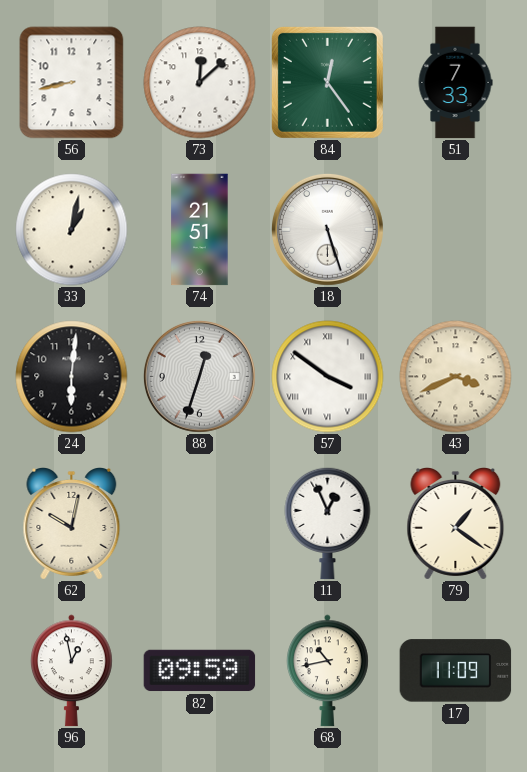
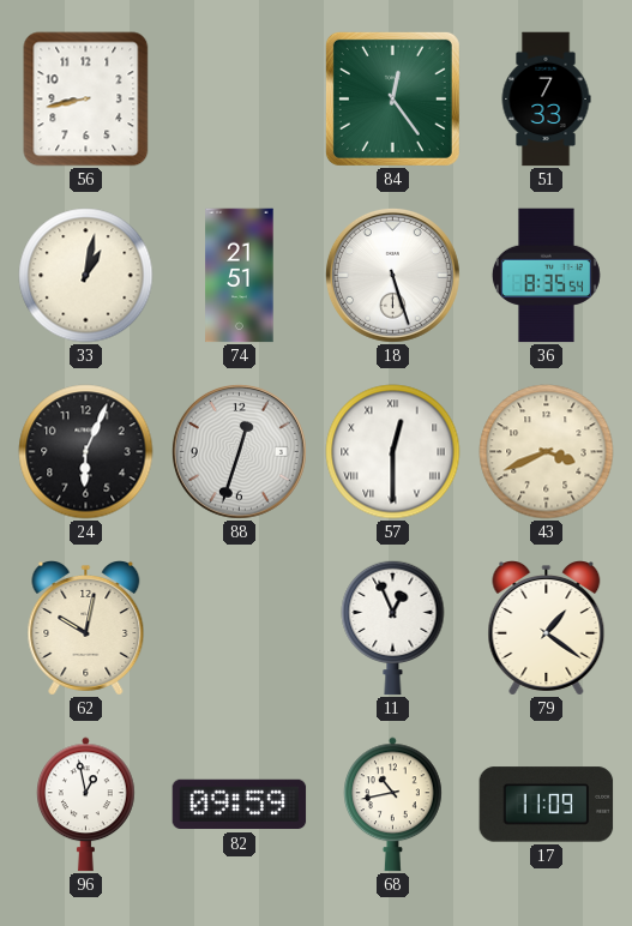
73: 12:08 -> none
36: none -> 8:35
24: 6:01 -> 6:04
57: 3:51 -> 12:30
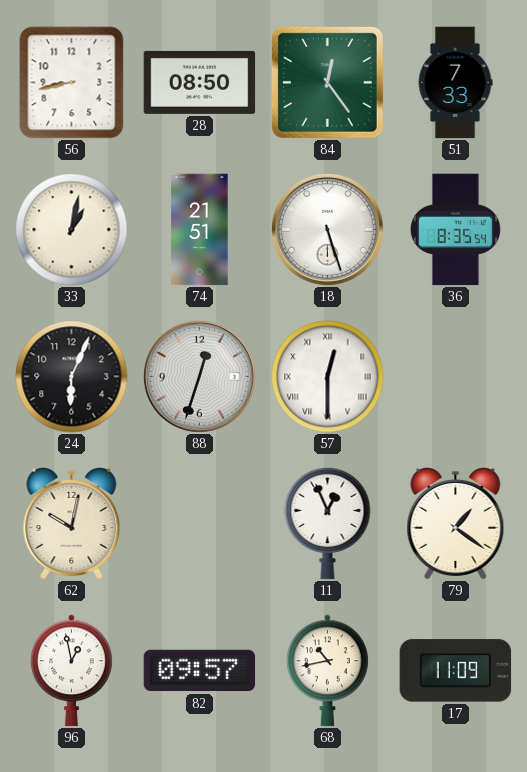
28: none -> 08:50
43: 3:41 -> none
82: 09:59 -> 09:57
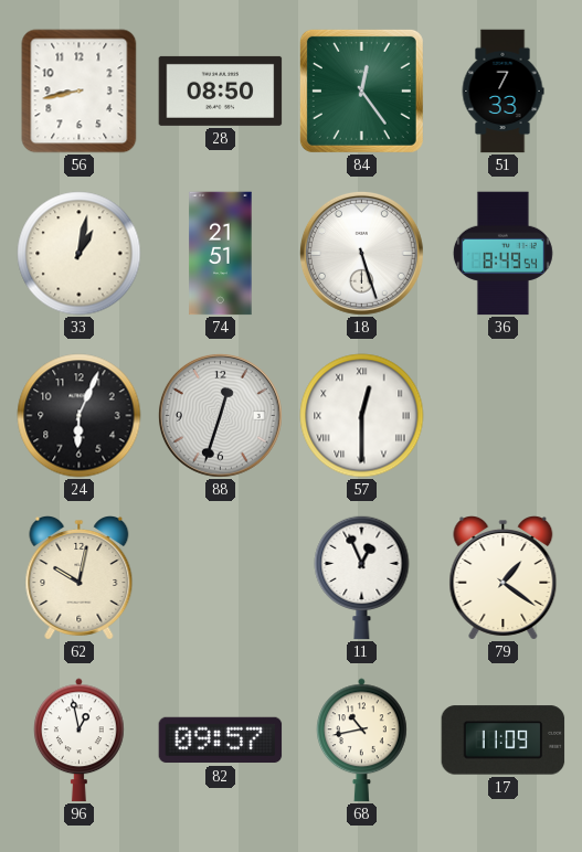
36: 8:35 -> 8:49
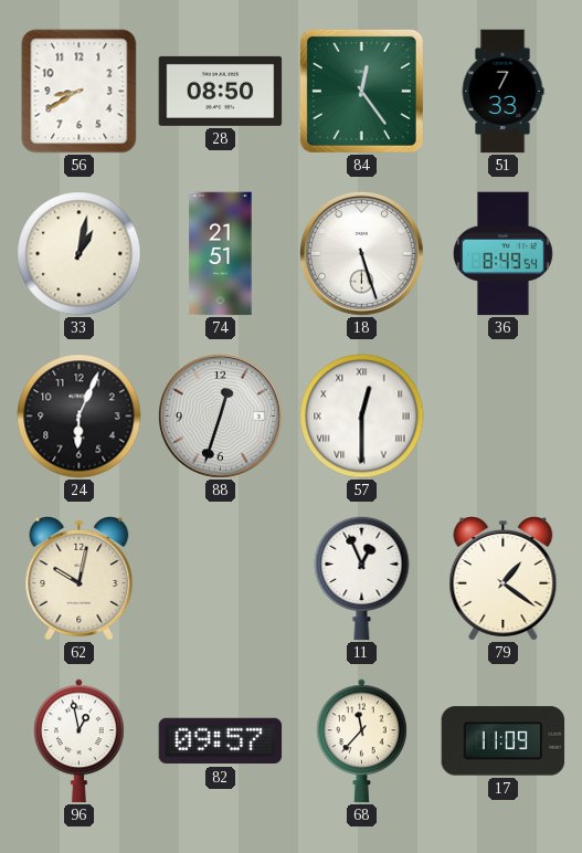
56: 8:43 -> 8:40
68: 10:43 -> 11:37
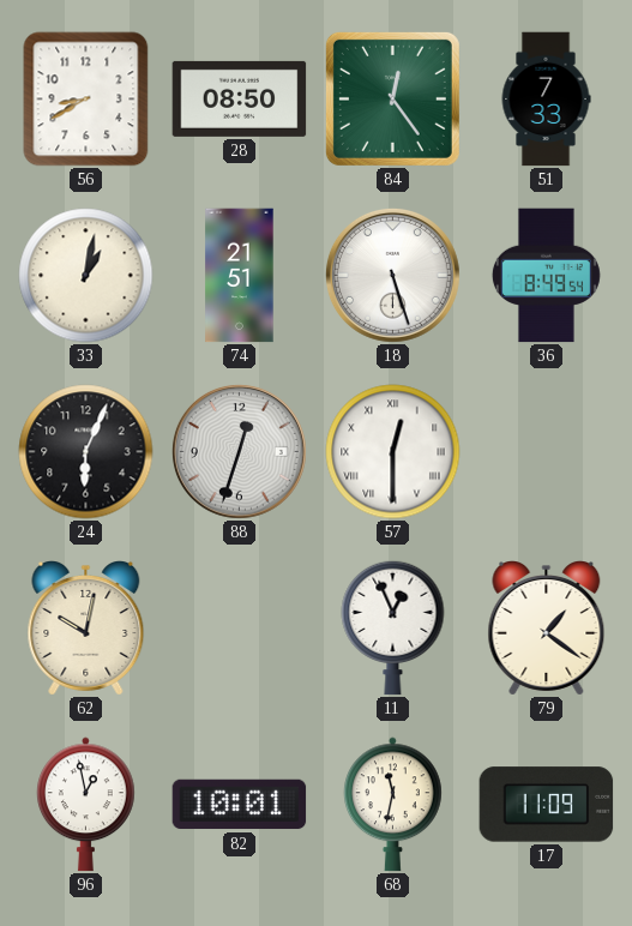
82: 09:57 -> 10:01
68: 11:37 -> 11:32
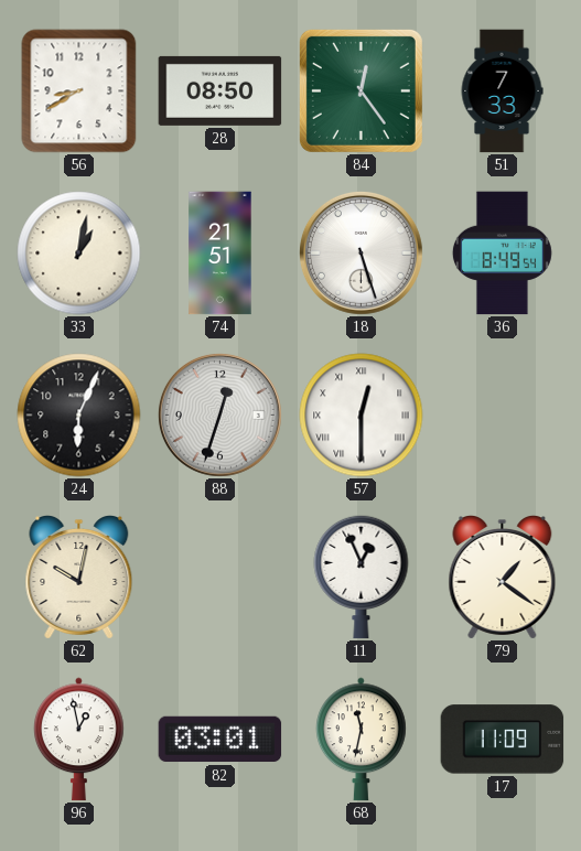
82: 10:01 -> 03:01
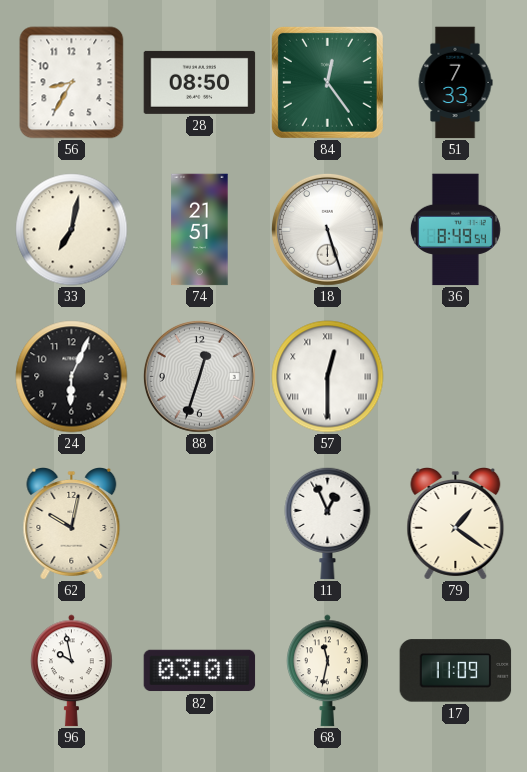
56: 8:40 -> 8:35
33: 1:02 -> 7:02
96: 12:58 -> 9:58
